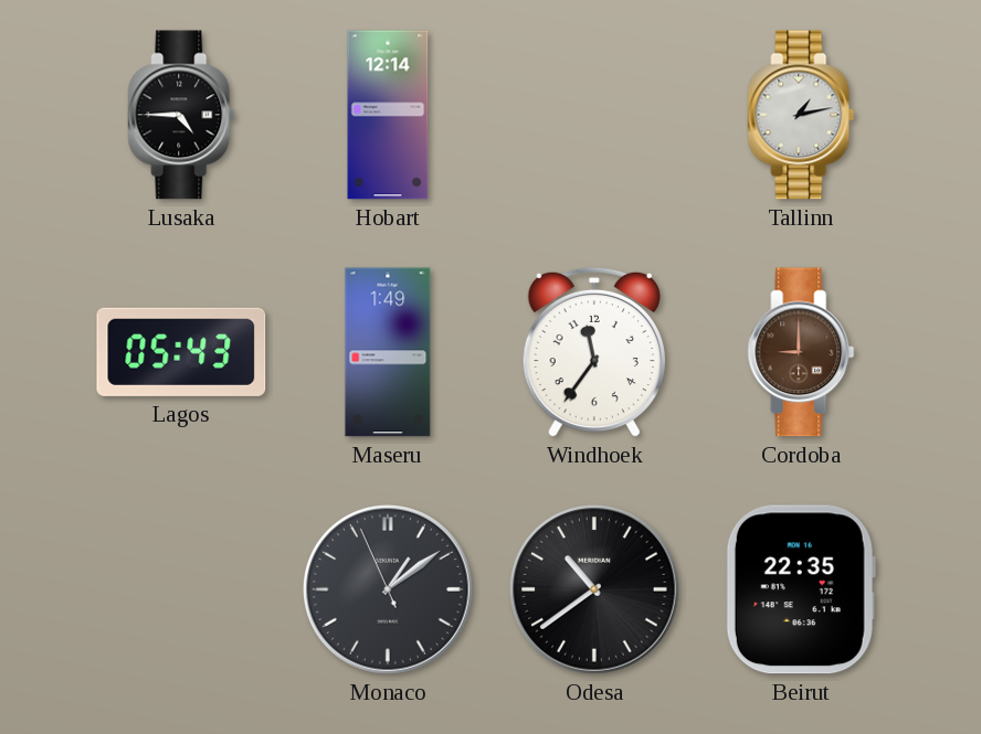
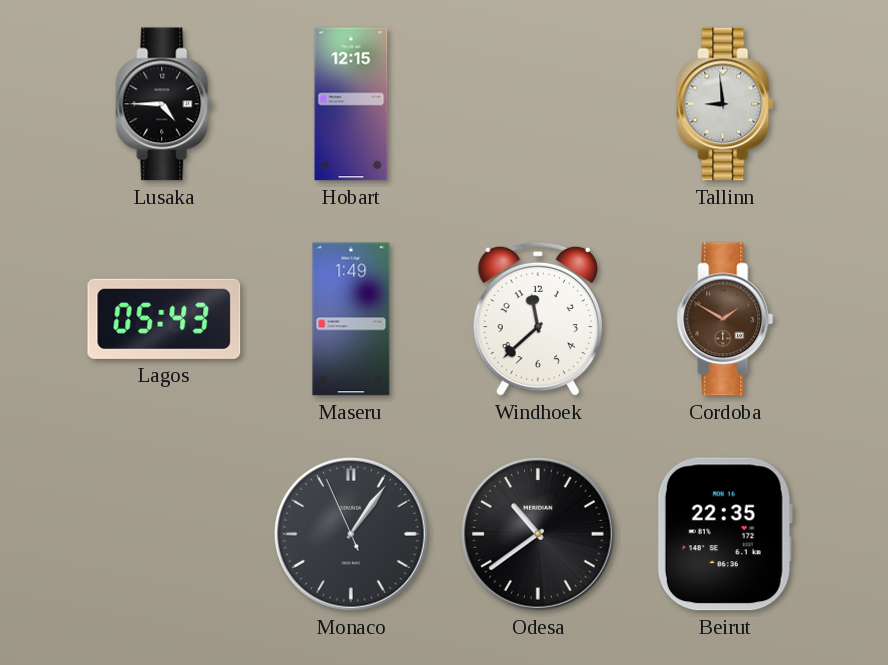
Hobart: 12:14 -> 12:15
Tallinn: 1:13 -> 8:59
Windhoek: 11:36 -> 11:38
Cordoba: 9:00 -> 1:50
Monaco: 1:08 -> 1:05
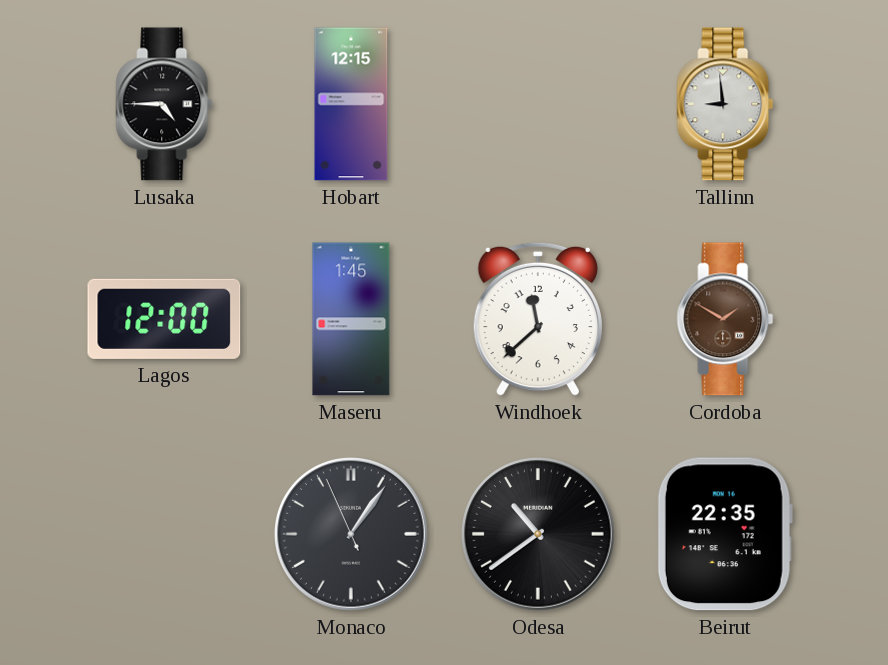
Lagos: 05:43 -> 12:00
Maseru: 1:49 -> 1:45
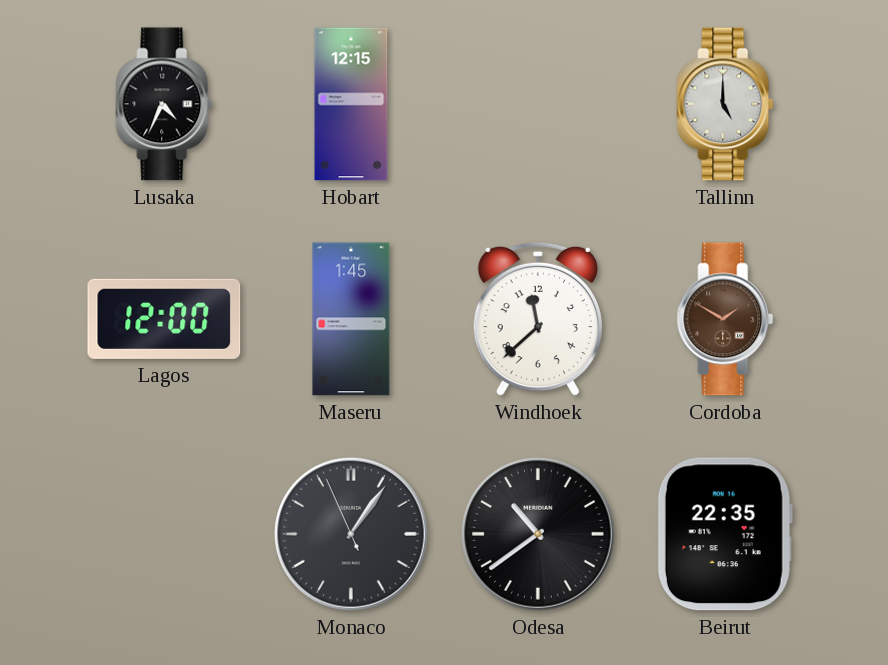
Lusaka: 4:45 -> 4:34
Tallinn: 8:59 -> 5:00
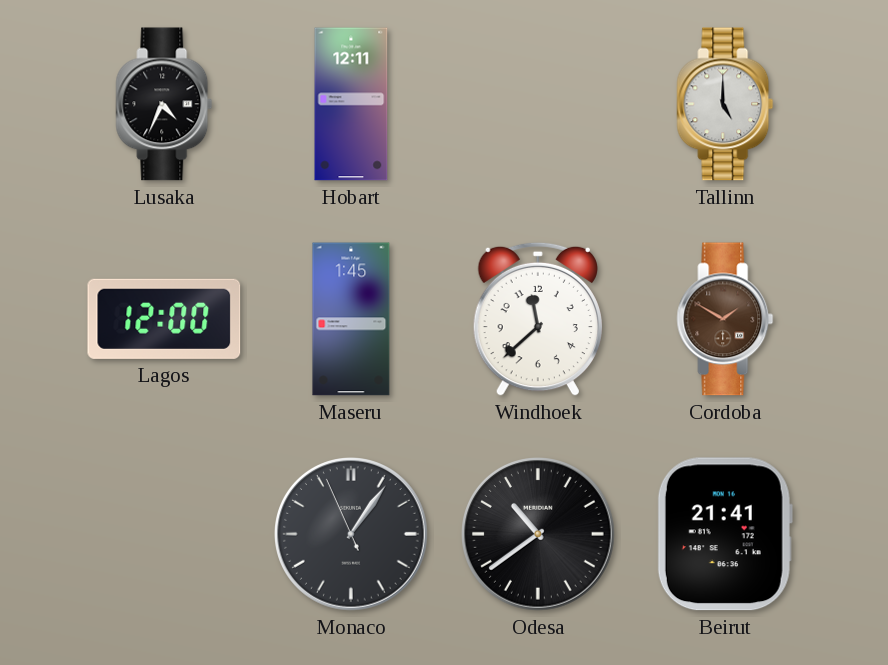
Hobart: 12:15 -> 12:11
Beirut: 22:35 -> 21:41
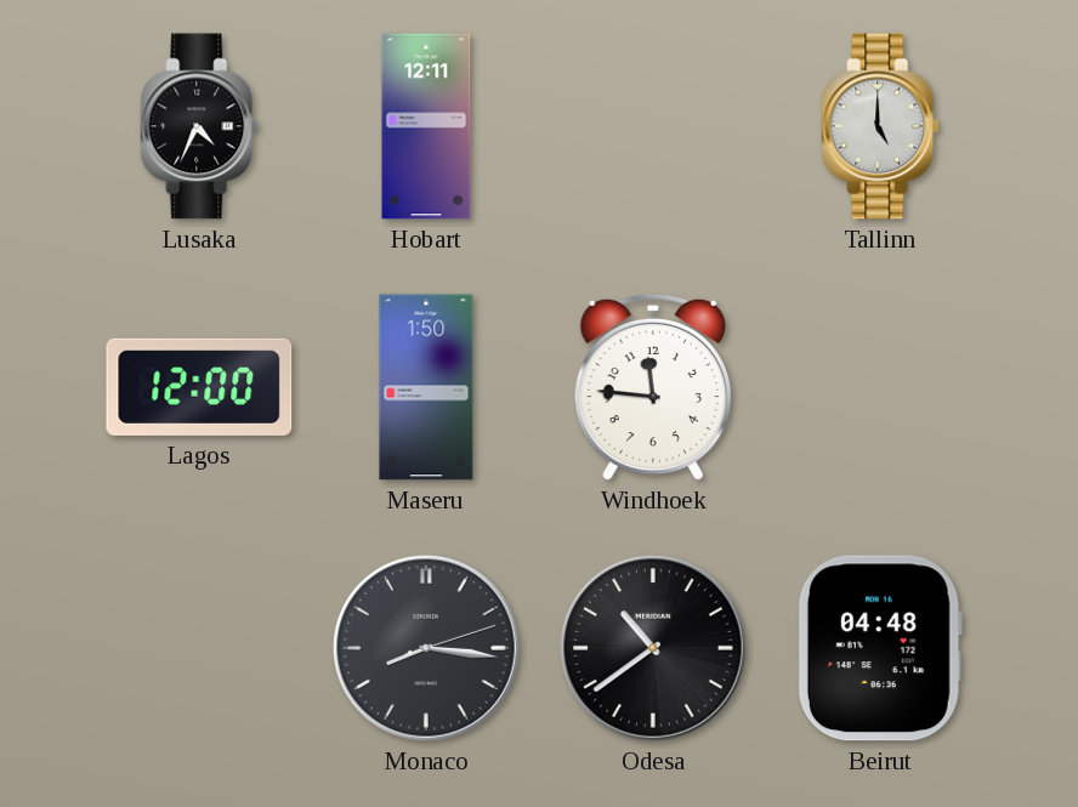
Maseru: 1:45 -> 1:50
Windhoek: 11:38 -> 11:46
Cordoba: 1:50 -> none
Monaco: 1:05 -> 8:16
Beirut: 21:41 -> 04:48
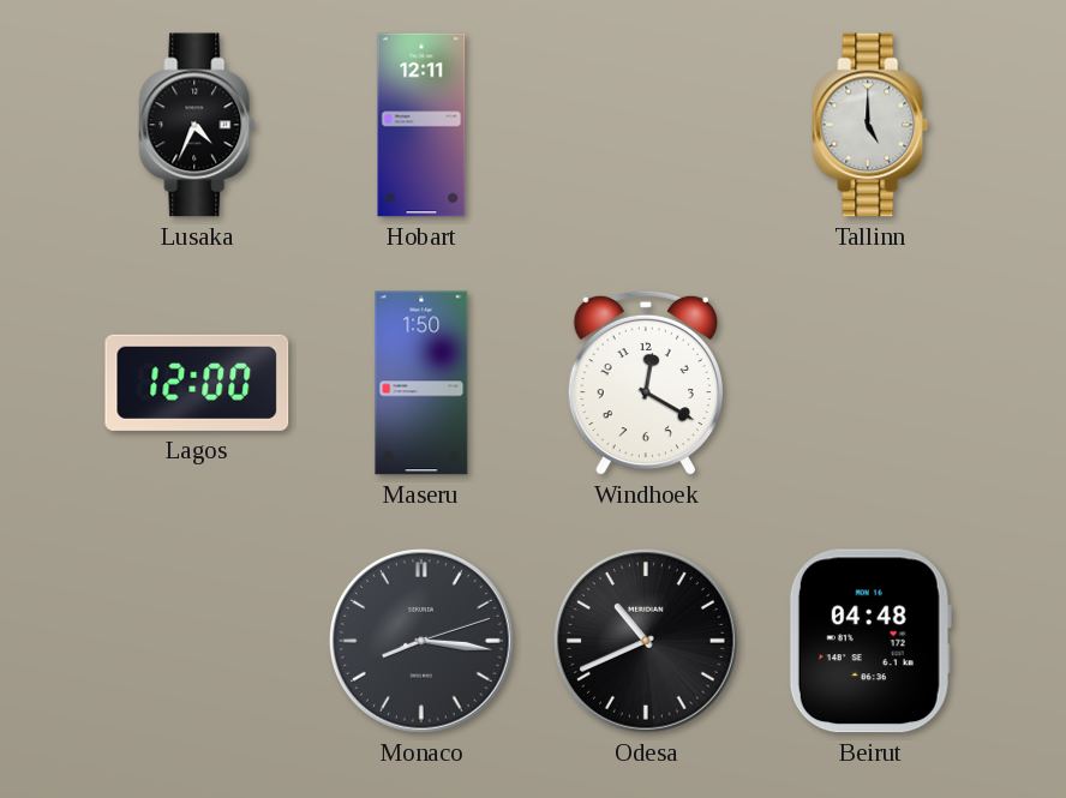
Windhoek: 11:46 -> 12:20
Odesa: 10:39 -> 10:41
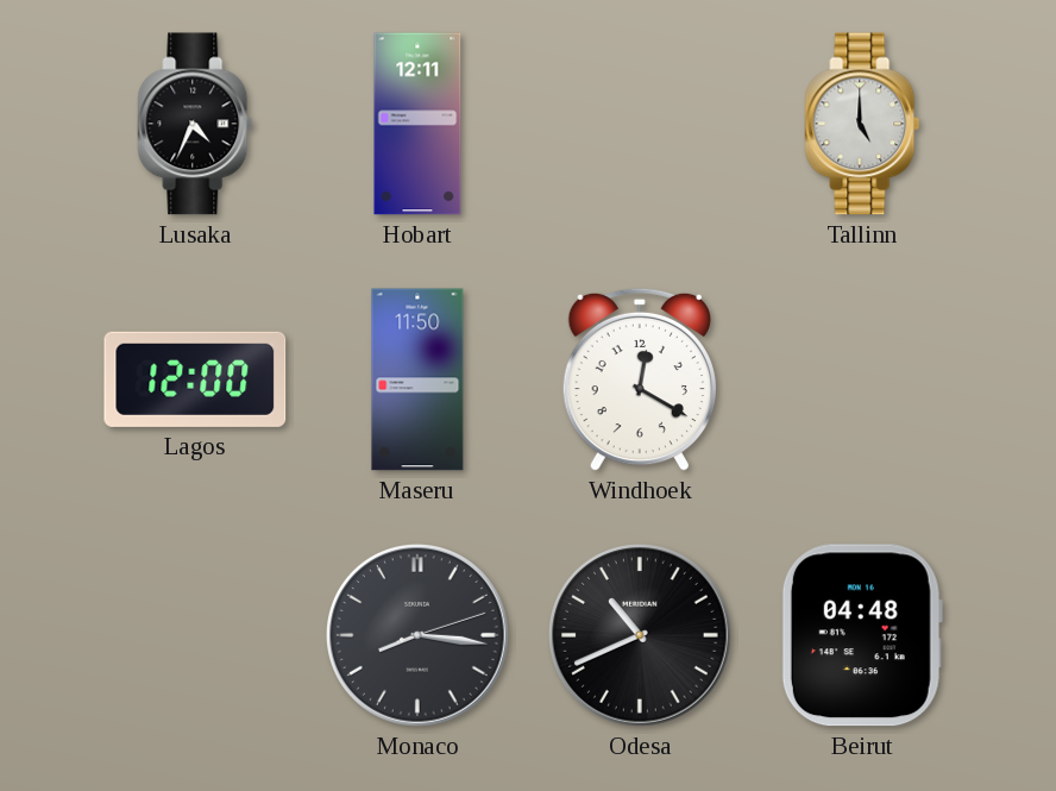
Maseru: 1:50 -> 11:50
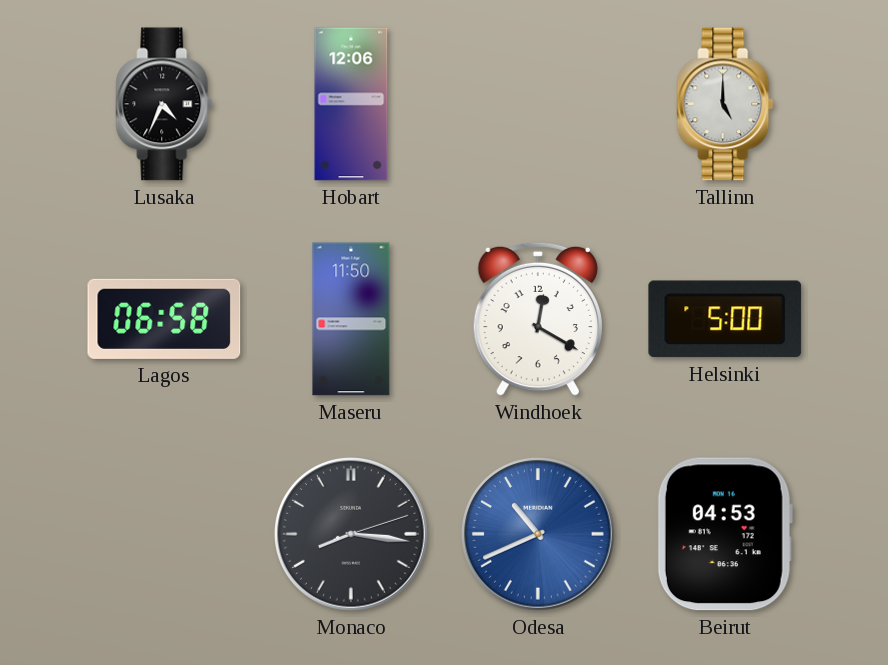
Hobart: 12:11 -> 12:06
Lagos: 12:00 -> 06:58
Helsinki: none -> 5:00
Odesa dial: black -> blue
Beirut: 04:48 -> 04:53
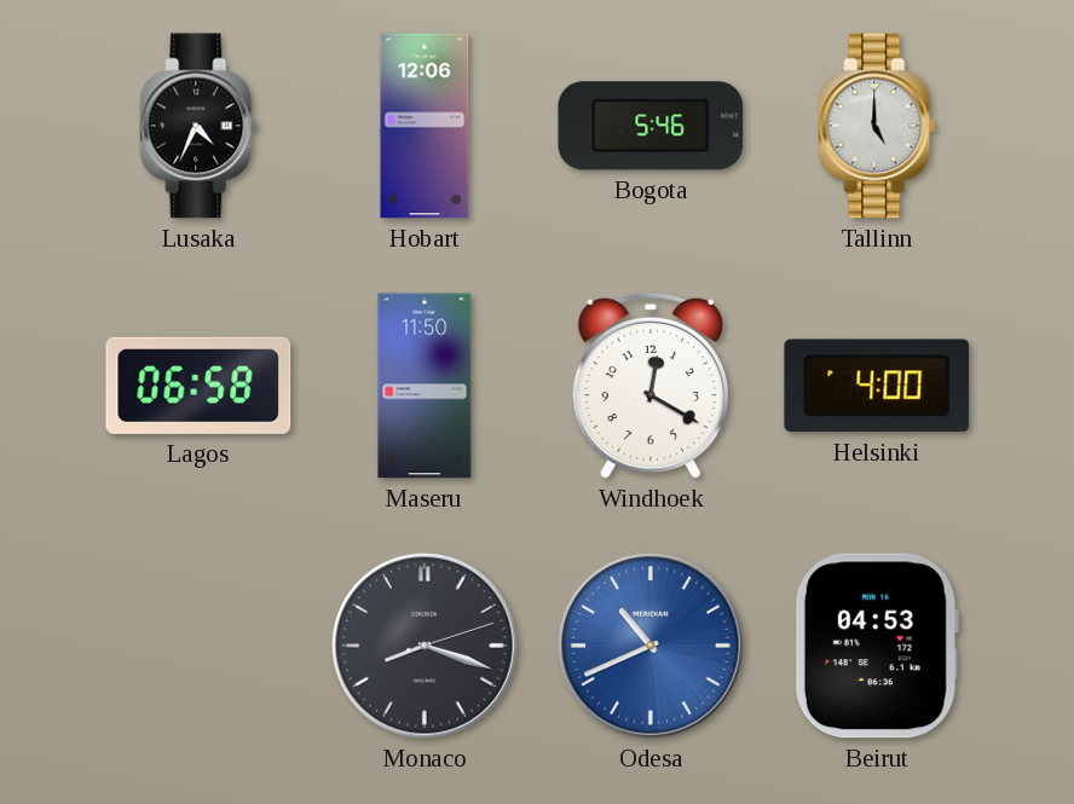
Bogota: none -> 5:46
Helsinki: 5:00 -> 4:00
Monaco: 8:16 -> 8:18
